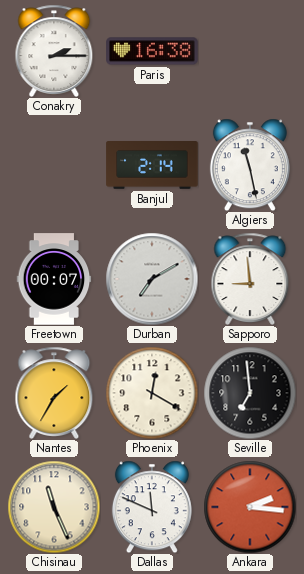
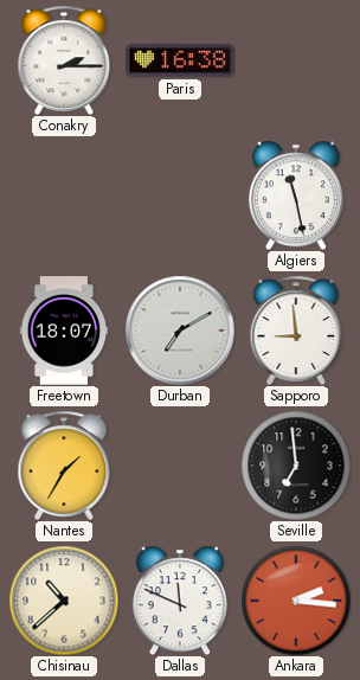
Banjul: 2:14 -> none
Freetown: 00:07 -> 18:07
Phoenix: 12:20 -> none
Chisinau: 11:26 -> 10:38
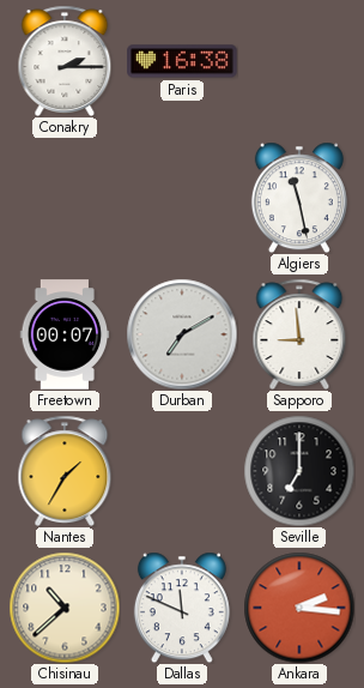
Freetown: 18:07 -> 00:07
Seville: 6:59 -> 7:00
